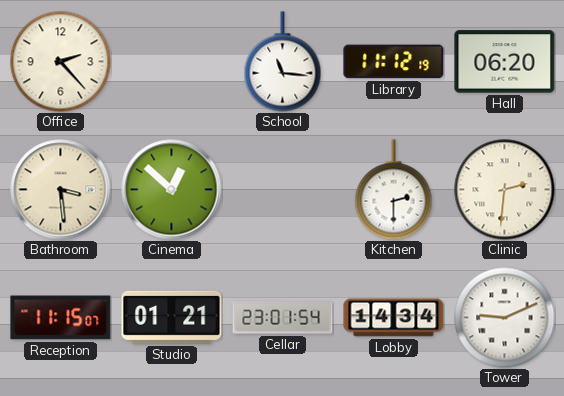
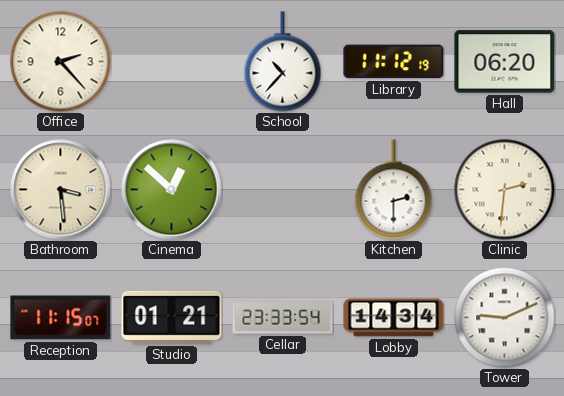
School: 11:16 -> 10:37
Cellar: 23:01 -> 23:33
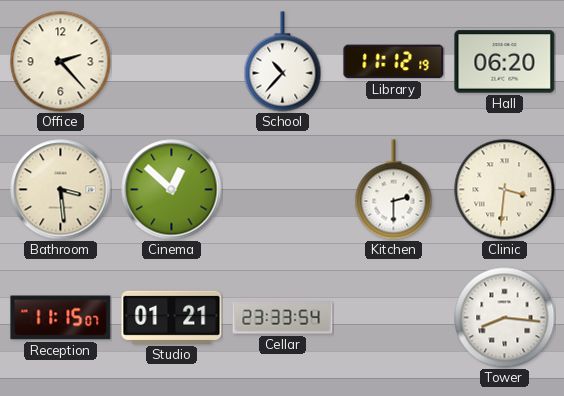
Clinic: 2:31 -> 3:31
Lobby: 14:34 -> none
Tower: 9:11 -> 8:16
